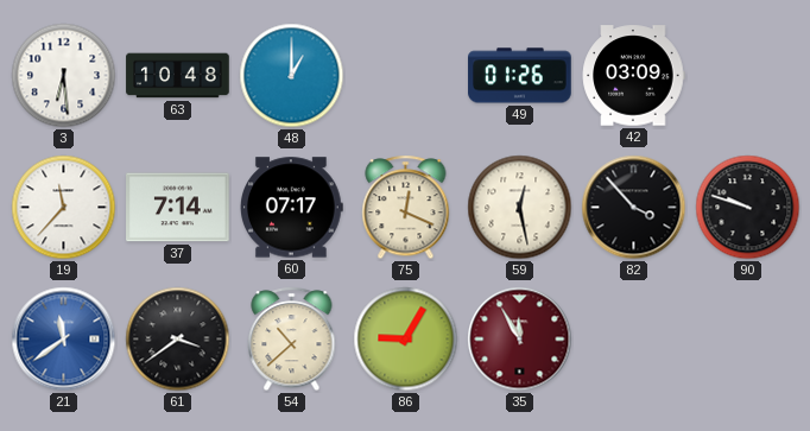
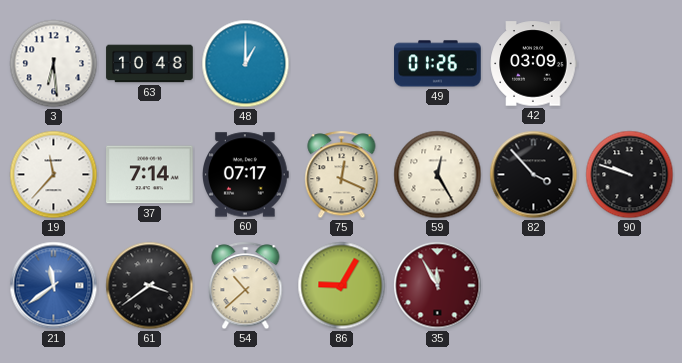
59: 12:28 -> 12:25
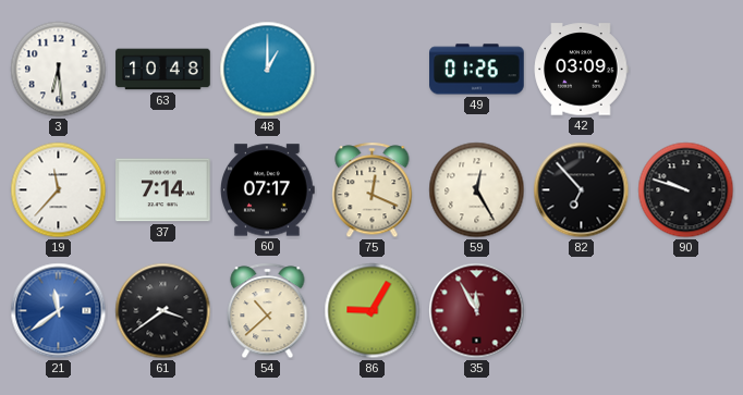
82: 3:53 -> 6:53
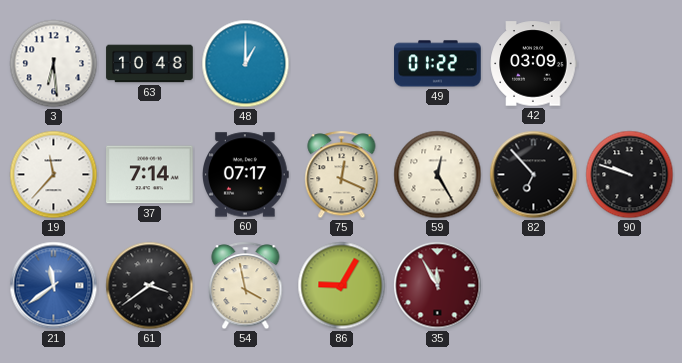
49: 01:26 -> 01:22
54: 10:38 -> 3:58
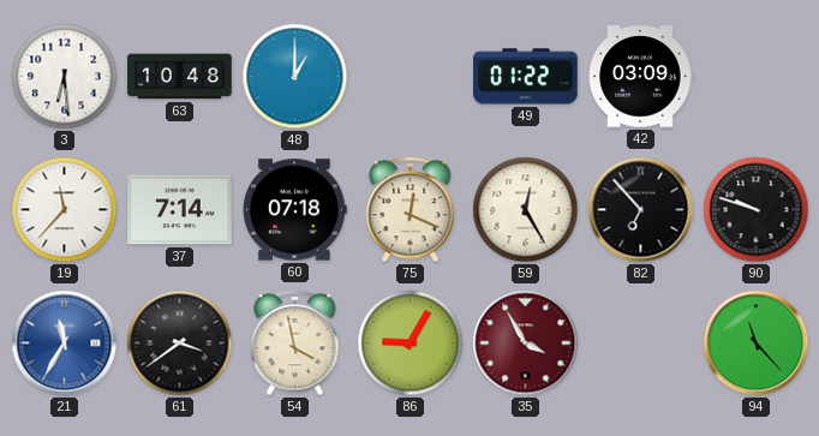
60: 07:17 -> 07:18
21: 11:39 -> 11:35
35: 11:55 -> 3:55
94: none -> 11:23
